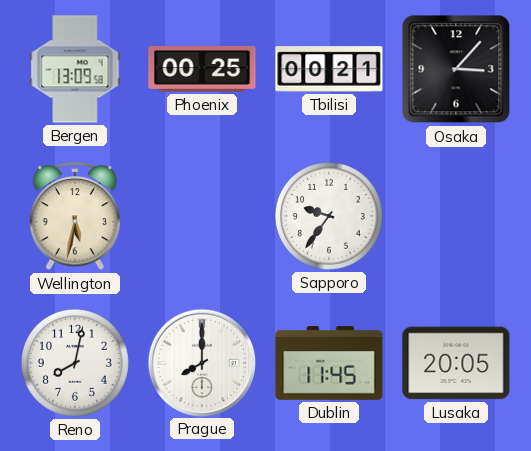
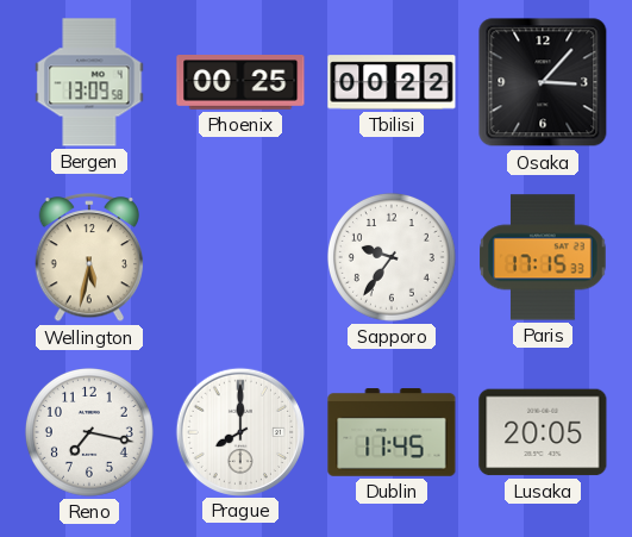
Tbilisi: 00:21 -> 00:22
Paris: none -> 17:15
Reno: 8:02 -> 7:17
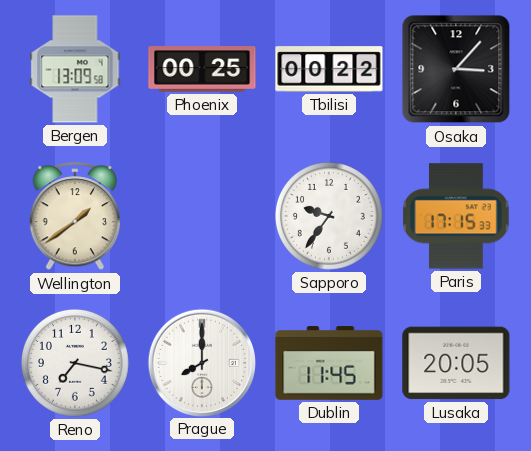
Wellington: 5:32 -> 1:39
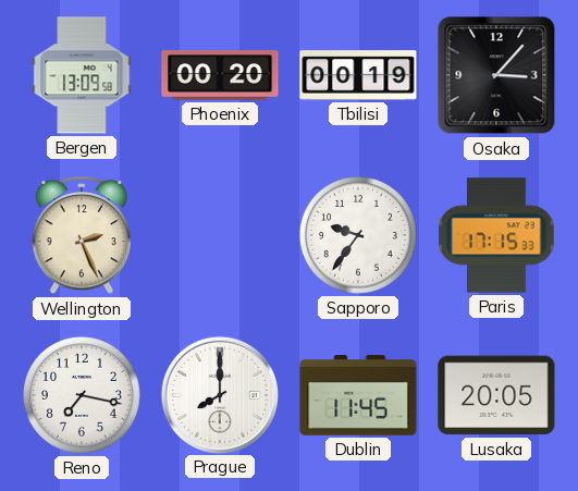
Phoenix: 00:25 -> 00:20
Tbilisi: 00:22 -> 00:19
Wellington: 1:39 -> 2:26
